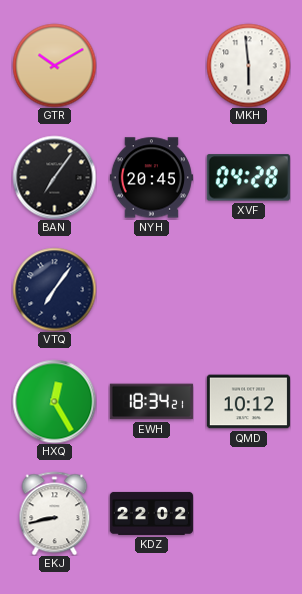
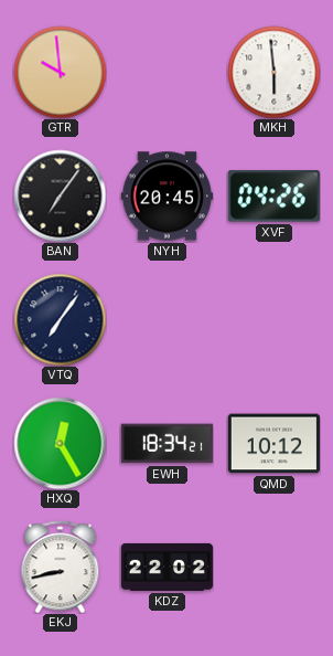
GTR: 10:10 -> 9:59
XVF: 04:28 -> 04:26
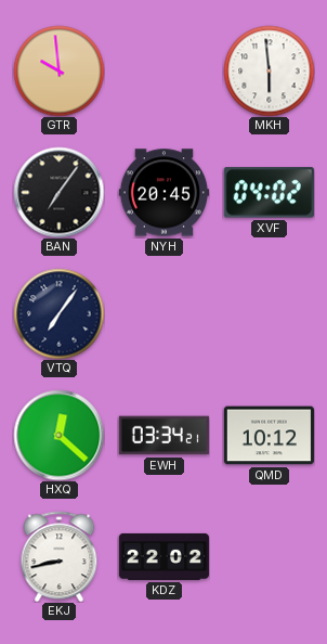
XVF: 04:26 -> 04:02
HXQ: 12:25 -> 12:22
EWH: 18:34 -> 03:34
